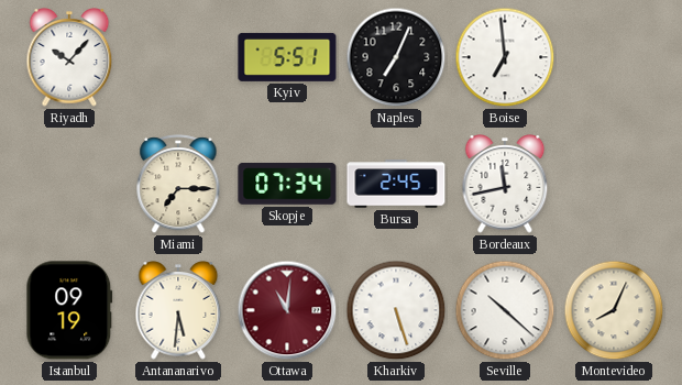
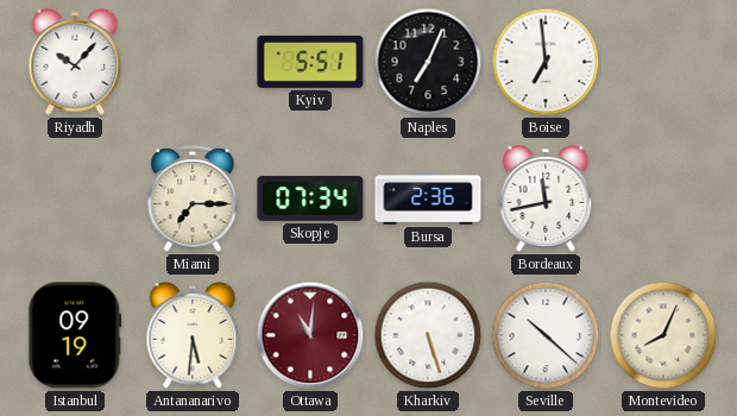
Bursa: 2:45 -> 2:36
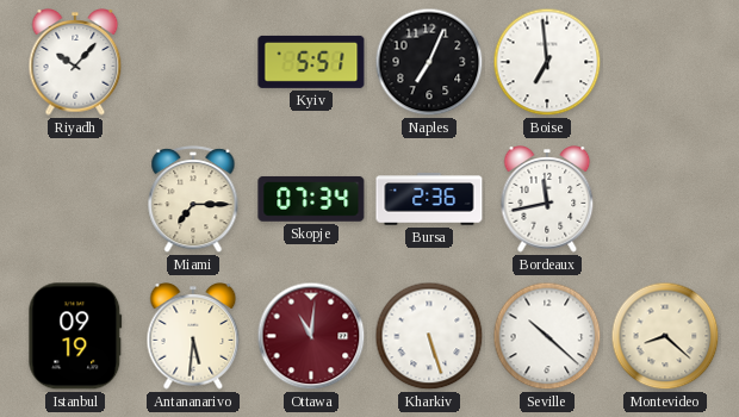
Montevideo: 8:04 -> 8:22
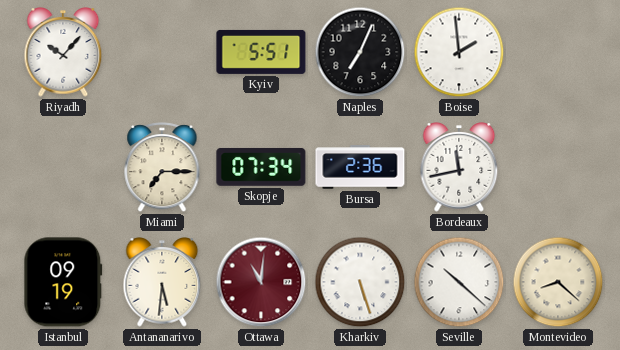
Boise: 6:59 -> 1:59
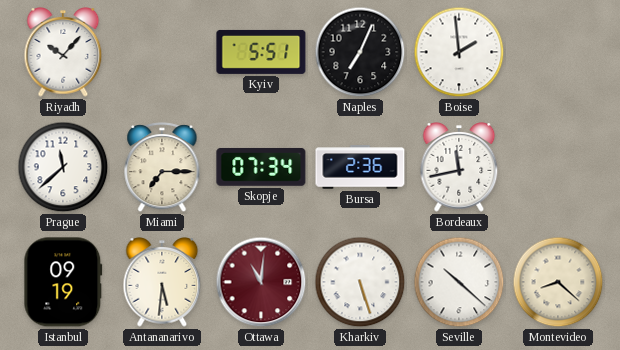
Prague: none -> 11:38
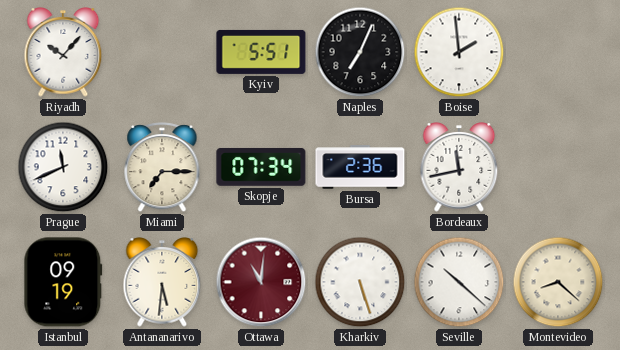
Prague: 11:38 -> 11:41
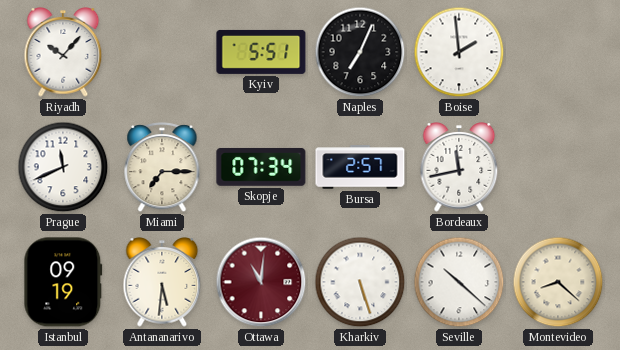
Bursa: 2:36 -> 2:57
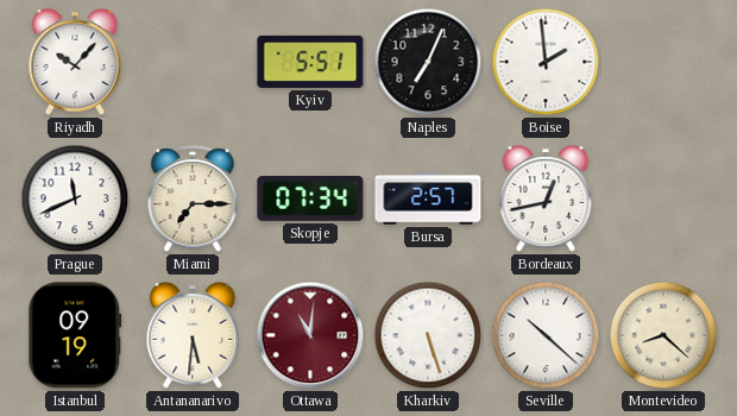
Bordeaux: 11:43 -> 12:43
